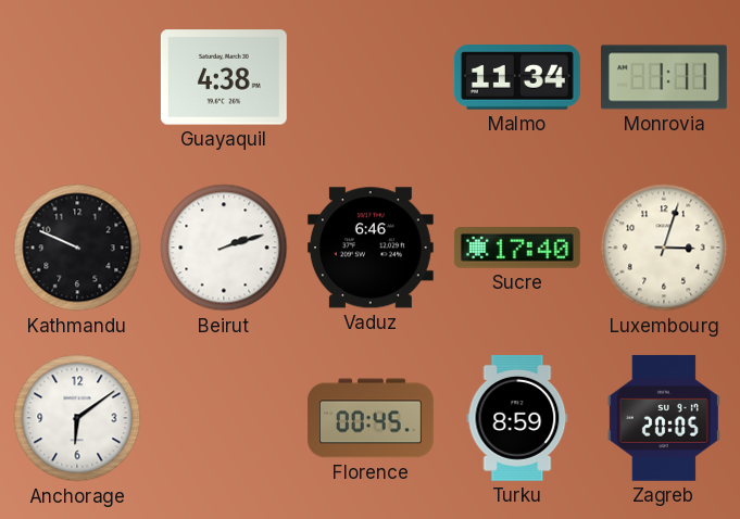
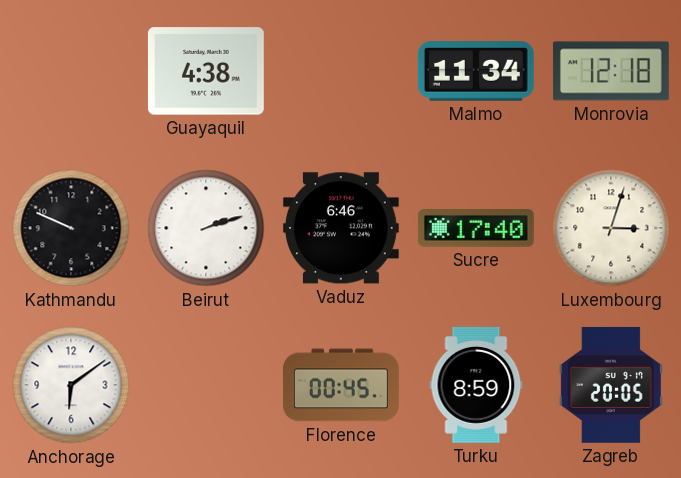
Monrovia: 1:11 -> 12:18
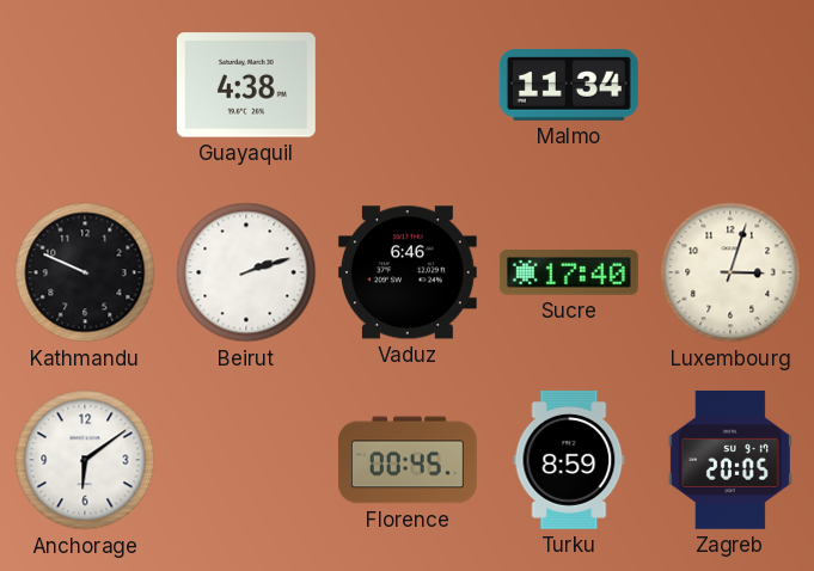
Monrovia: 12:18 -> none
